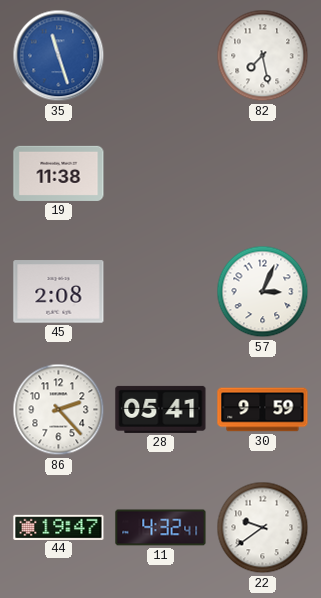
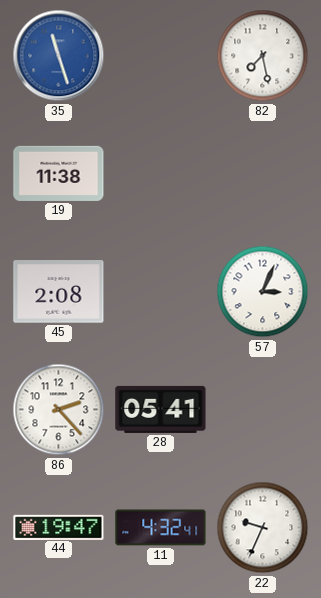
30: 9:59 -> none
22: 9:39 -> 9:34
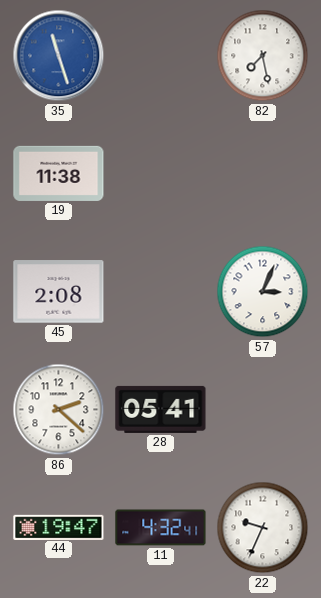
86: 2:23 -> 2:22
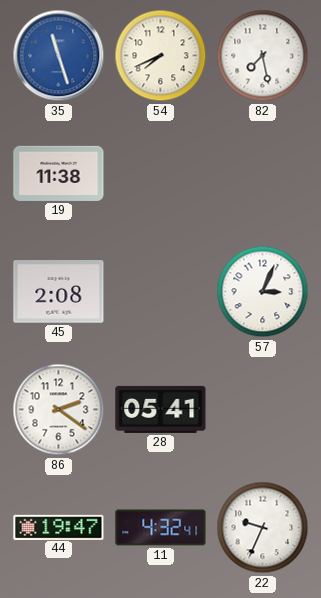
54: none -> 7:41
86: 2:22 -> 2:21
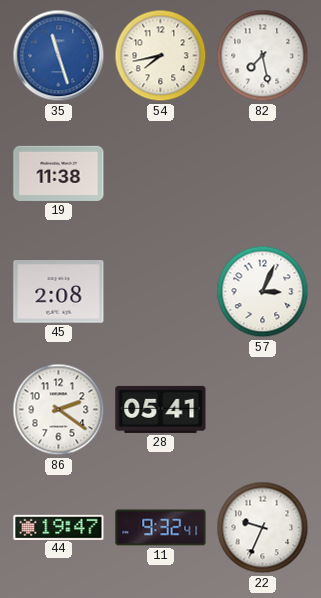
54: 7:41 -> 7:43
11: 4:32 -> 9:32
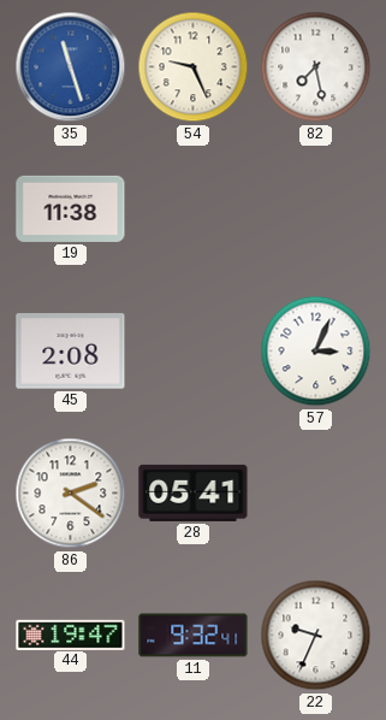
54: 7:43 -> 9:26
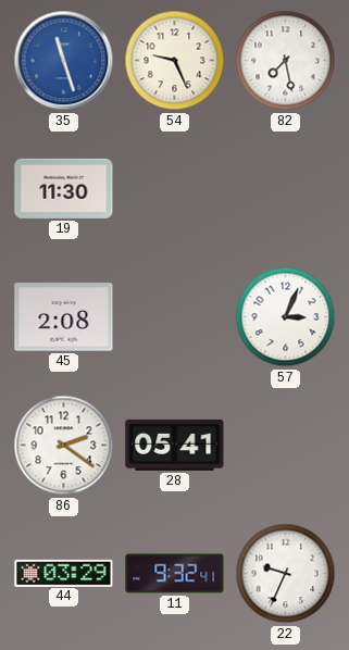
19: 11:38 -> 11:30
44: 19:47 -> 03:29
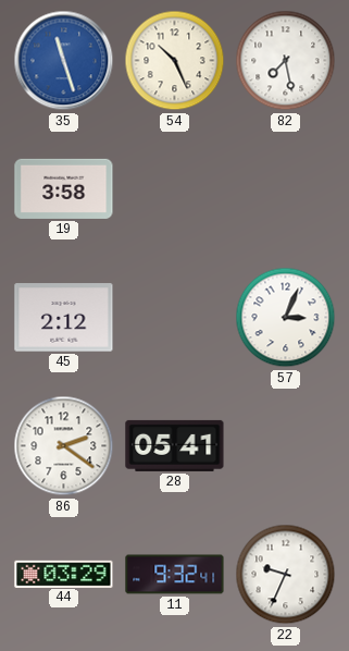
54: 9:26 -> 10:26
19: 11:30 -> 3:58
45: 2:08 -> 2:12
